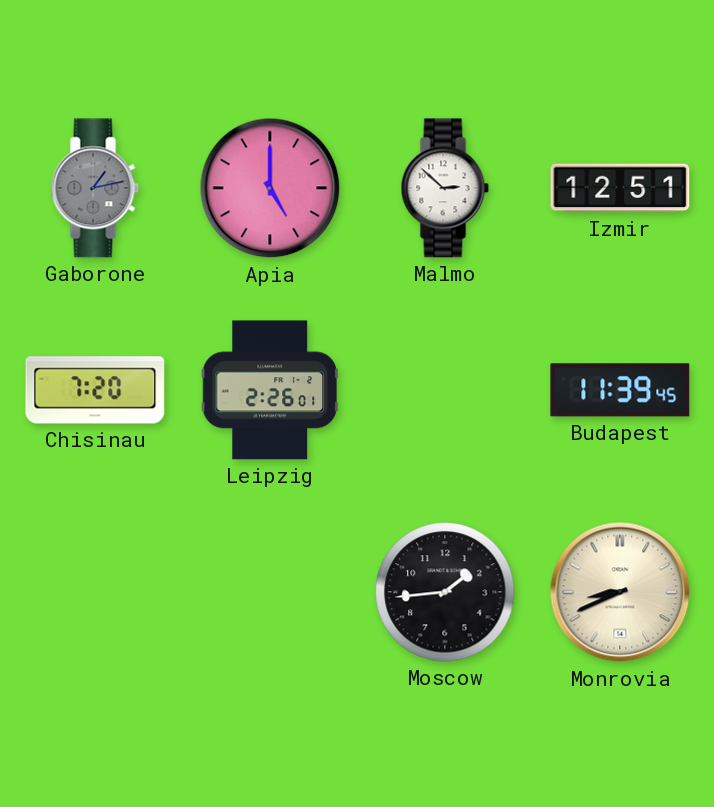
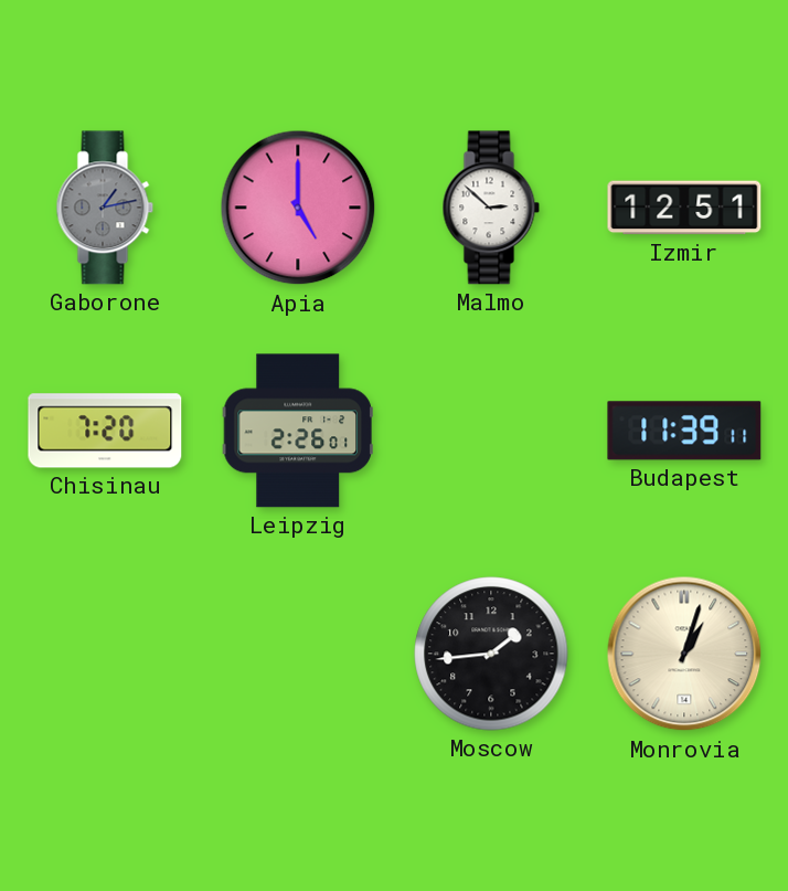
Budapest: 11:39:45 -> 11:39:11
Monrovia: 8:41 -> 1:03
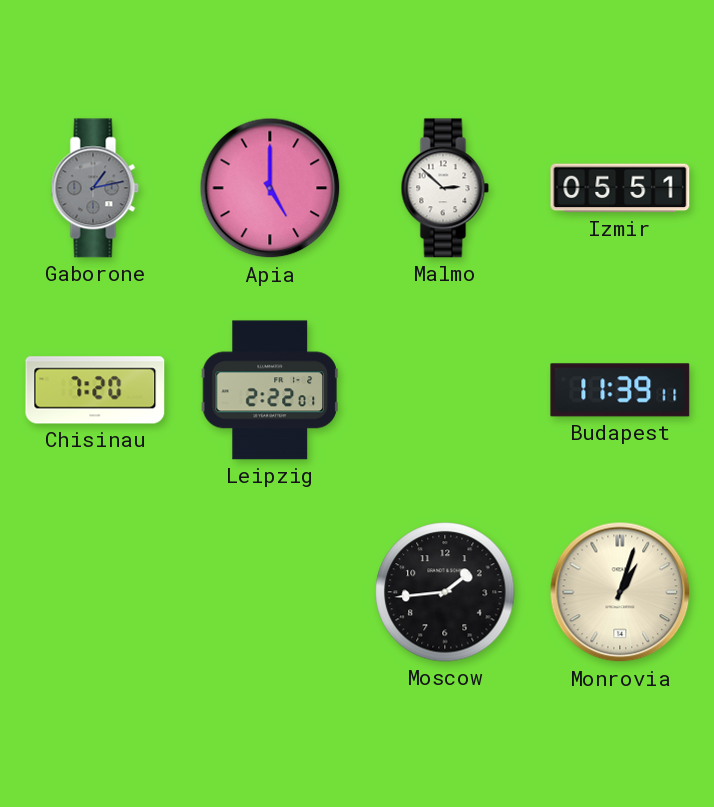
Izmir: 12:51 -> 05:51
Leipzig: 2:26 -> 2:22
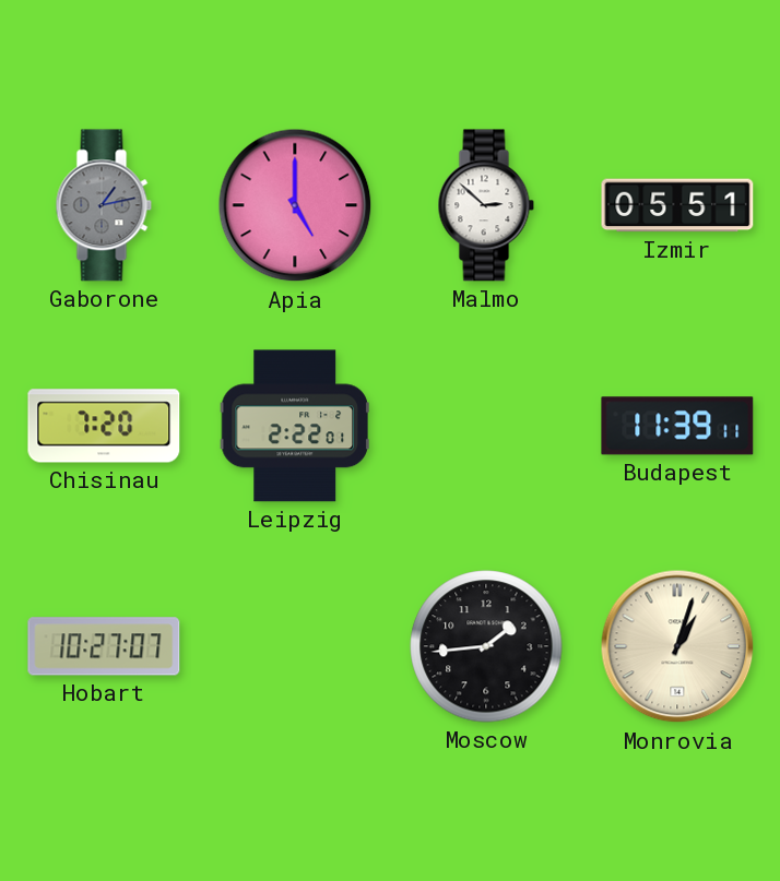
Hobart: none -> 10:27
